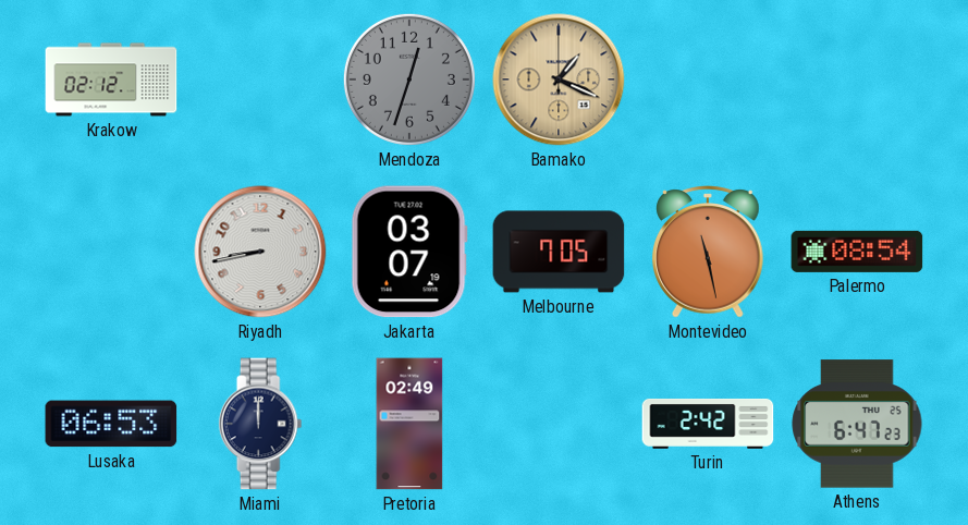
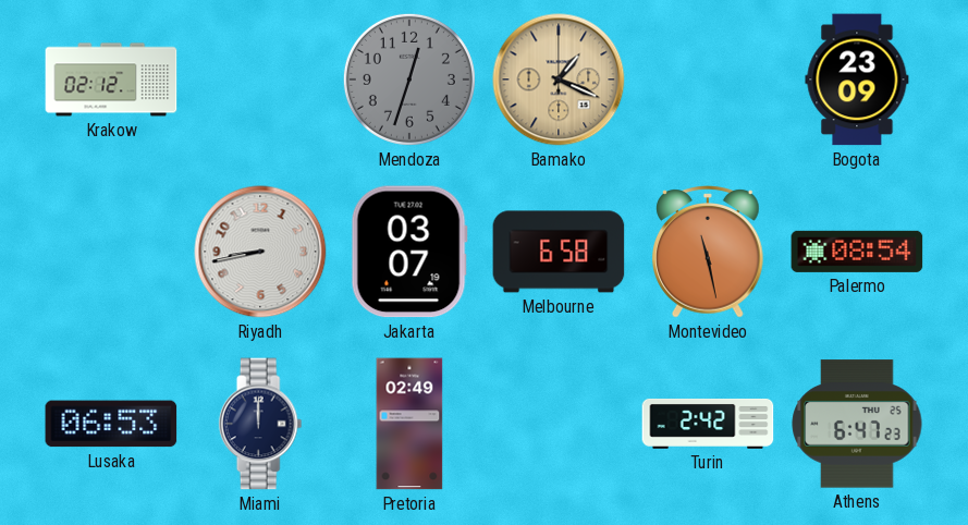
Bogota: none -> 23:09
Melbourne: 7:05 -> 6:58
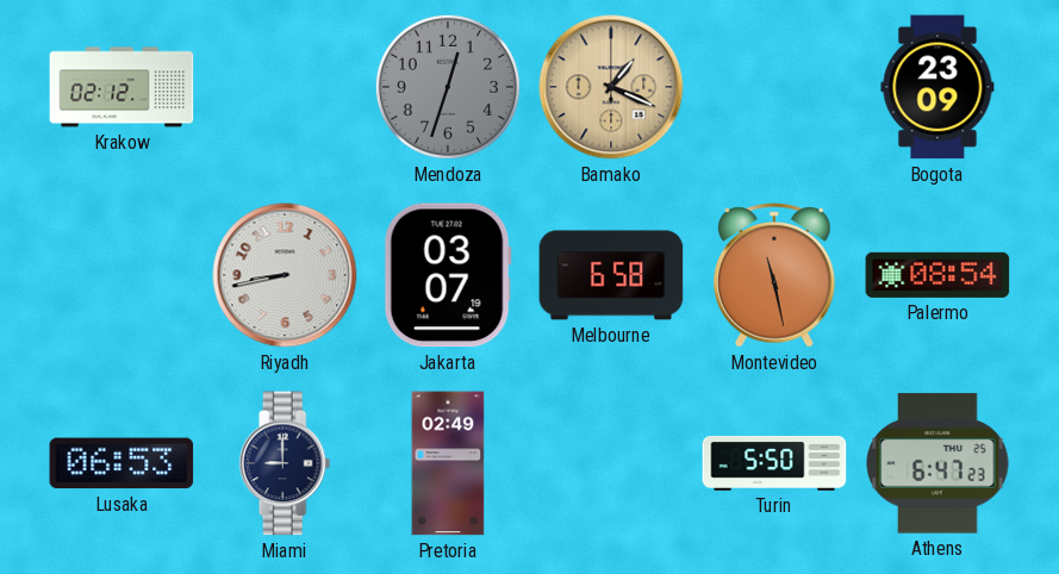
Miami: 12:00 -> 9:00
Turin: 2:42 -> 5:50
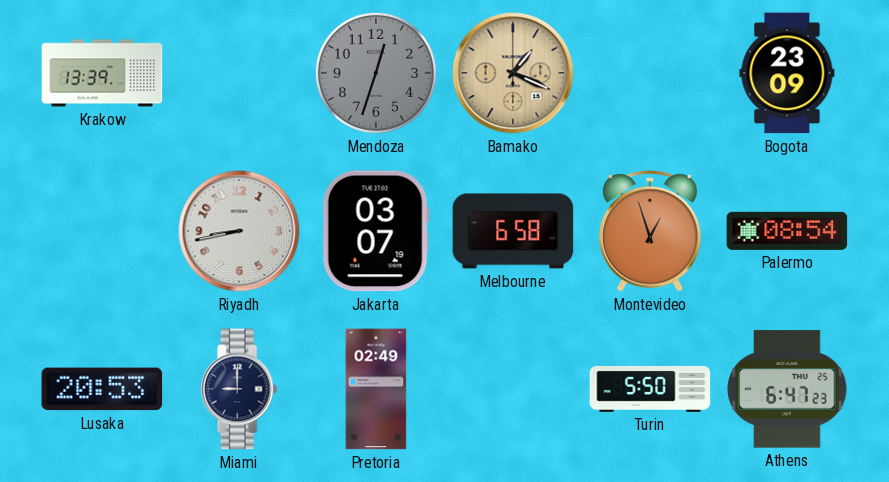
Krakow: 02:12 -> 13:39
Montevideo: 11:28 -> 12:57
Lusaka: 06:53 -> 20:53
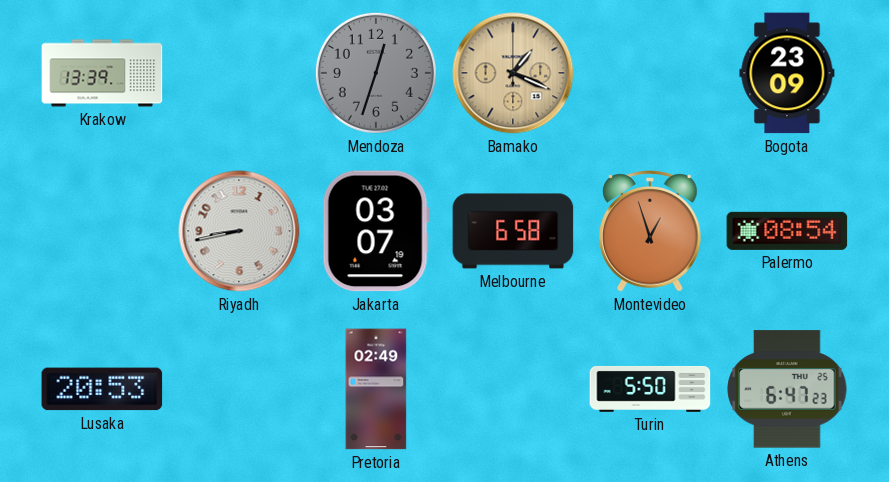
Miami: 9:00 -> none
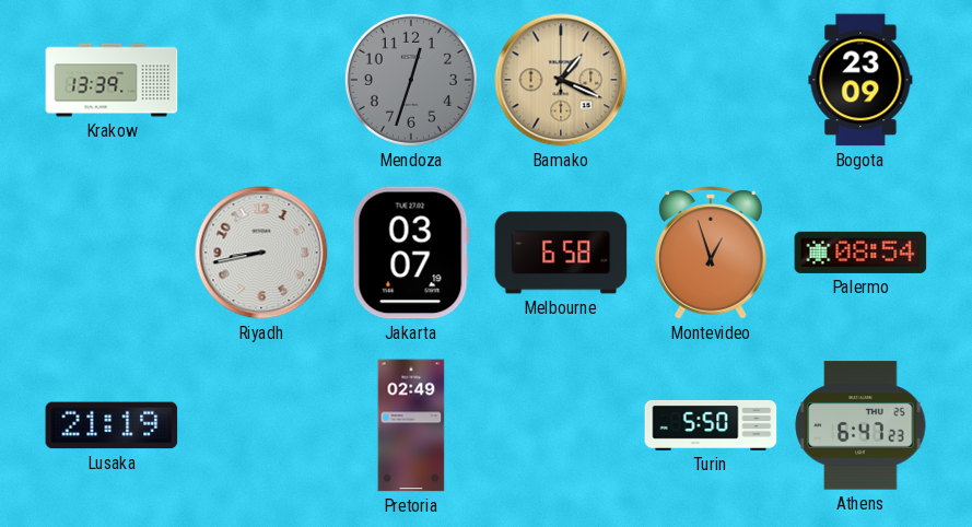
Lusaka: 20:53 -> 21:19
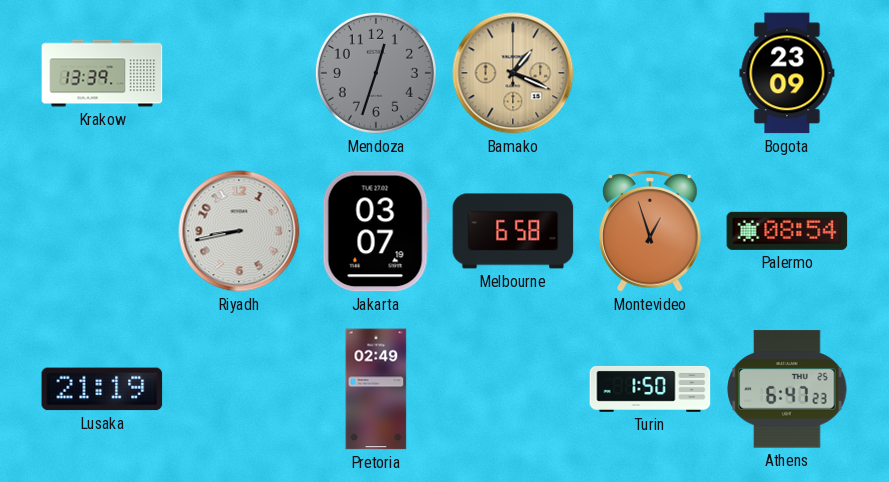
Turin: 5:50 -> 1:50
